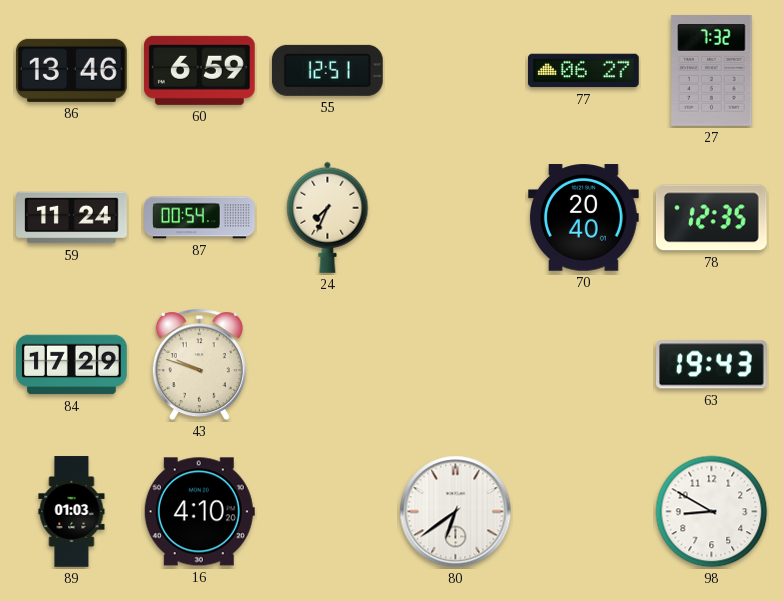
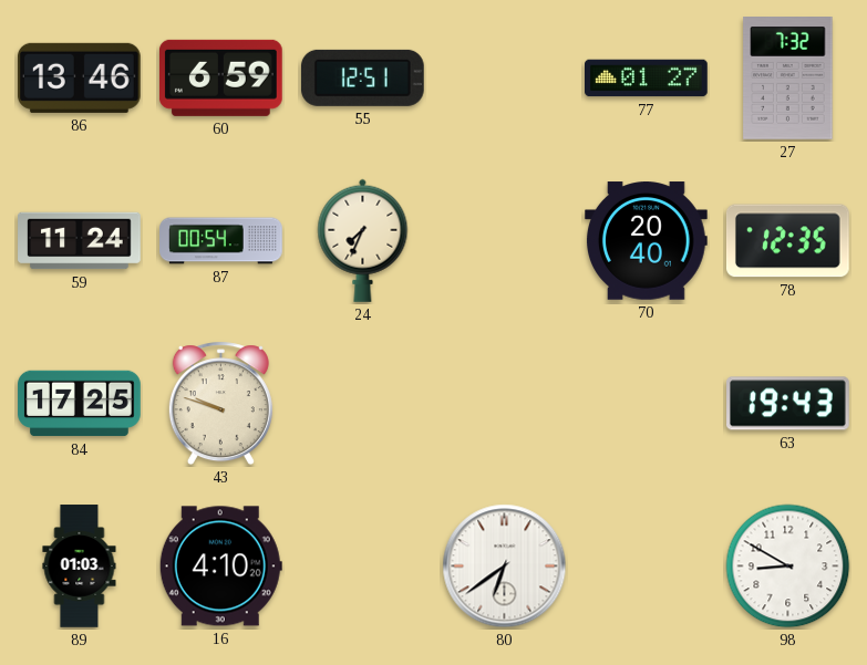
77: 06:27 -> 01:27
84: 17:29 -> 17:25
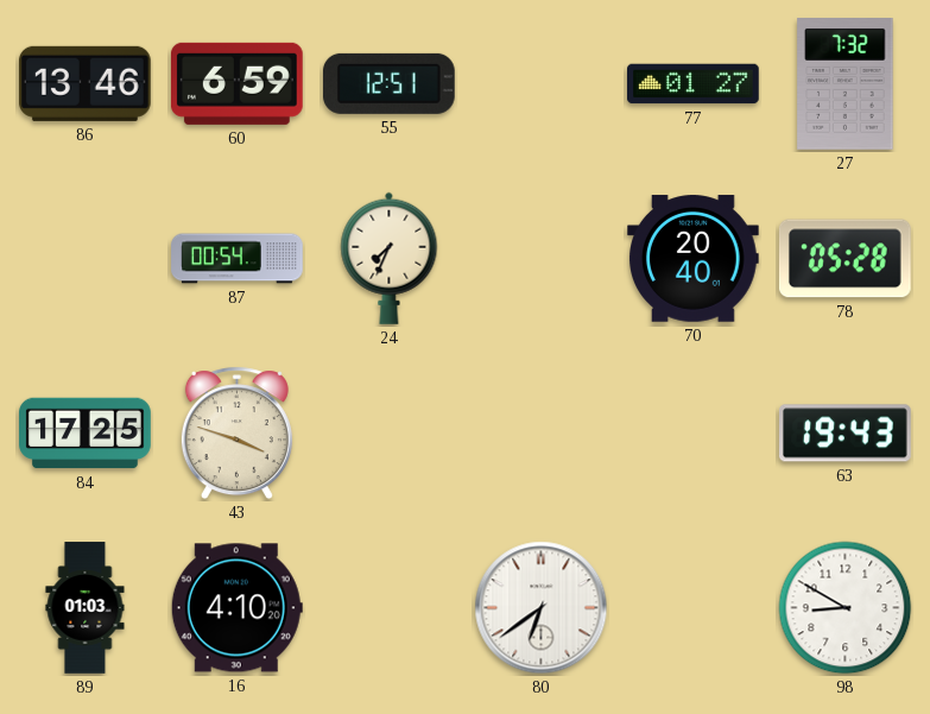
59: 11:24 -> none
78: 12:35 -> 05:28
43: 9:48 -> 3:48
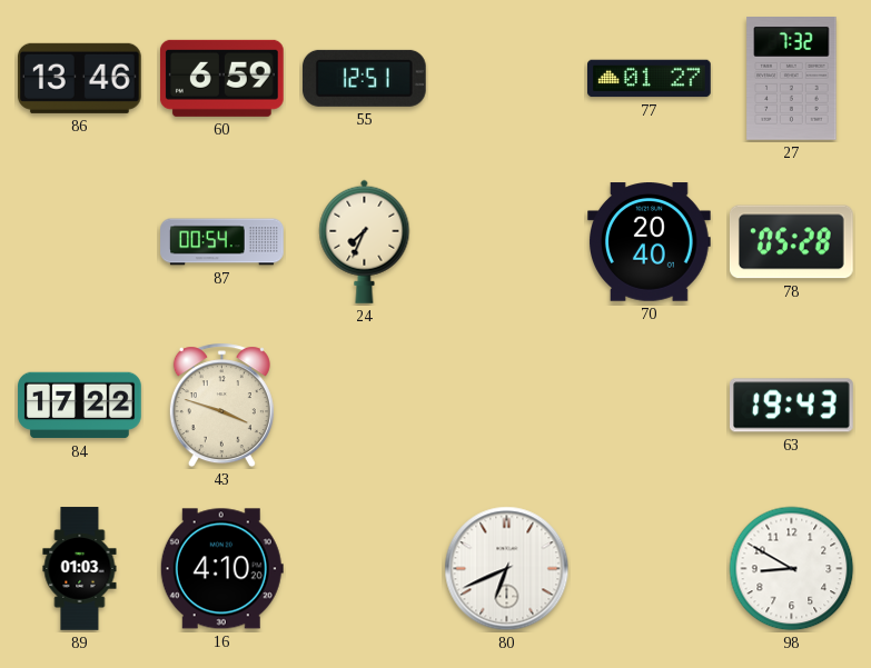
84: 17:25 -> 17:22
80: 6:39 -> 6:41
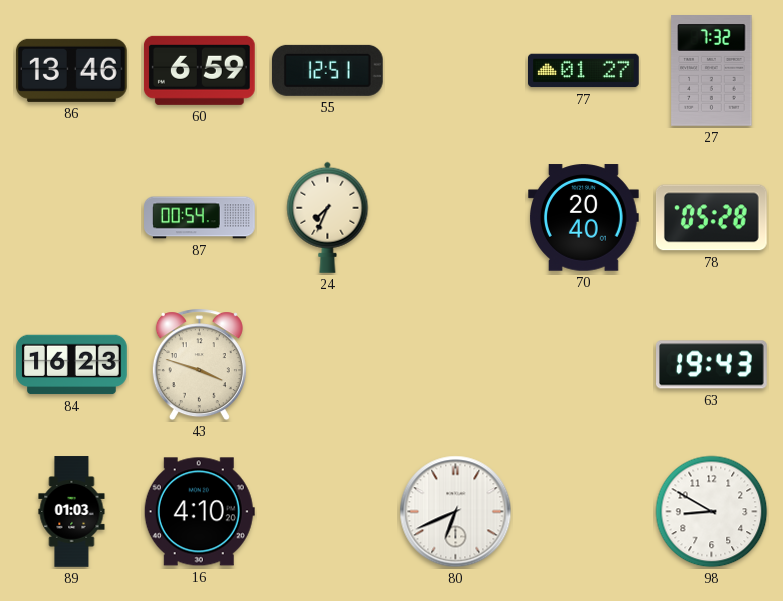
84: 17:22 -> 16:23
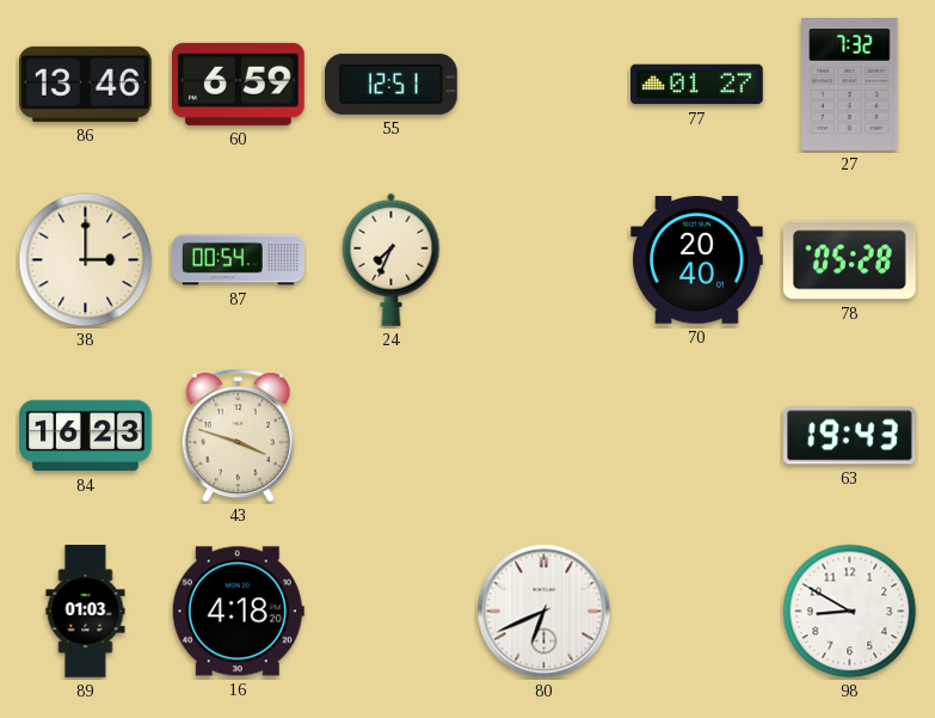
38: none -> 3:00
16: 4:10 -> 4:18
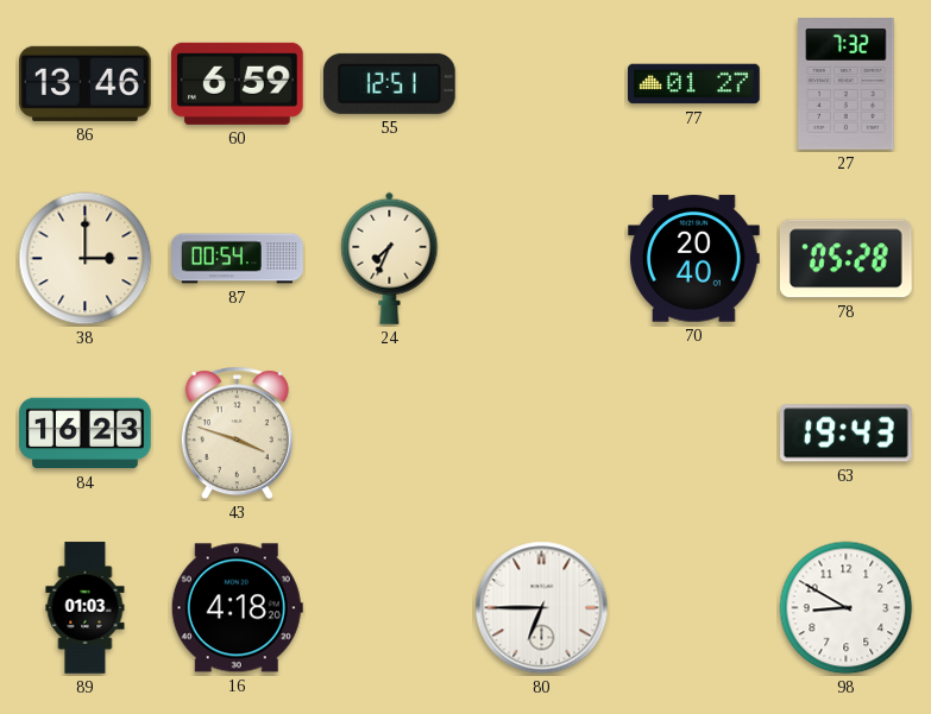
80: 6:41 -> 6:45
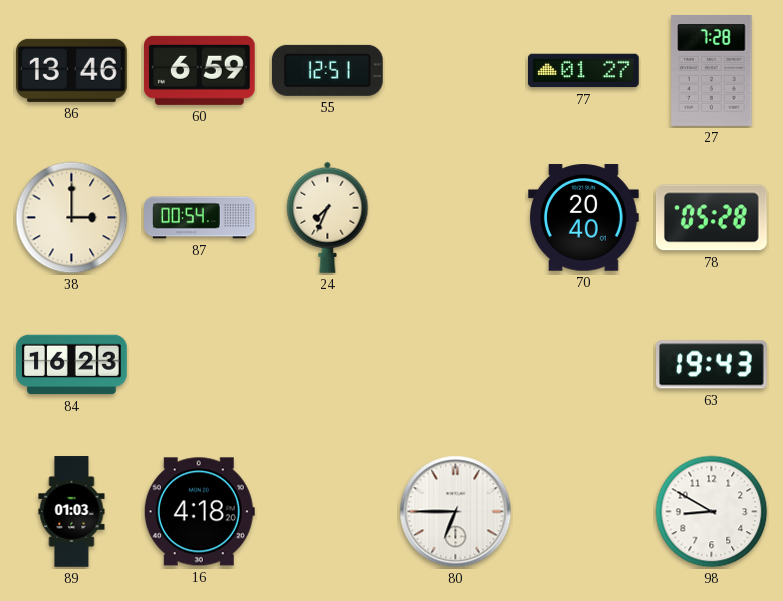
27: 7:32 -> 7:28
43: 3:48 -> none
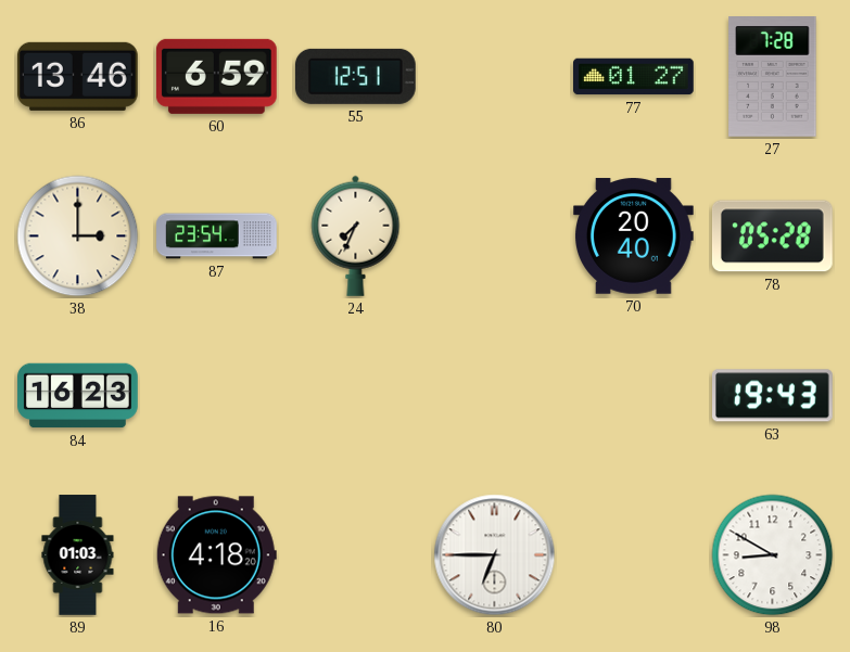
87: 00:54 -> 23:54
